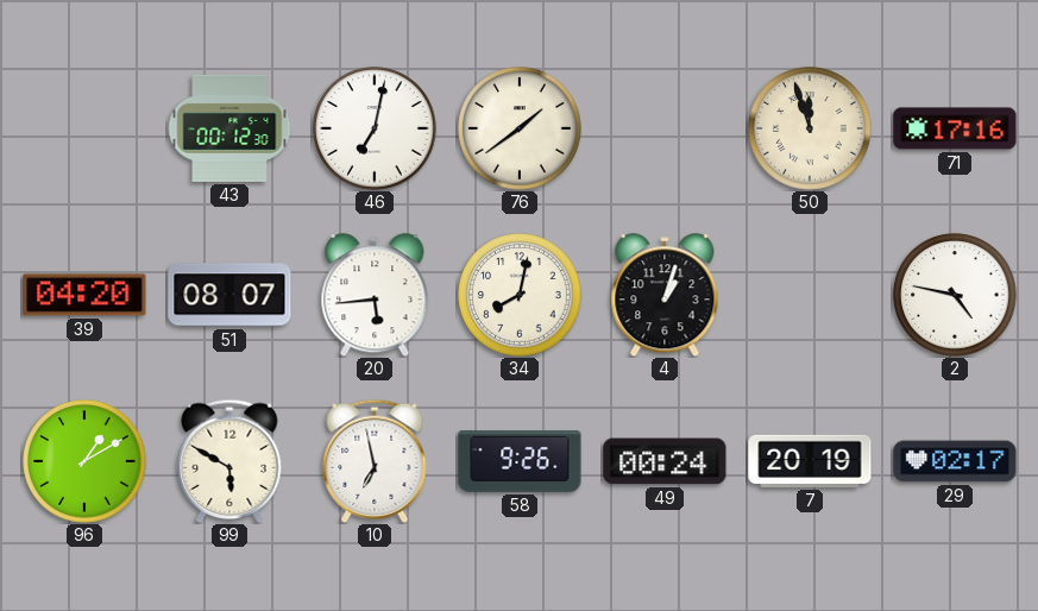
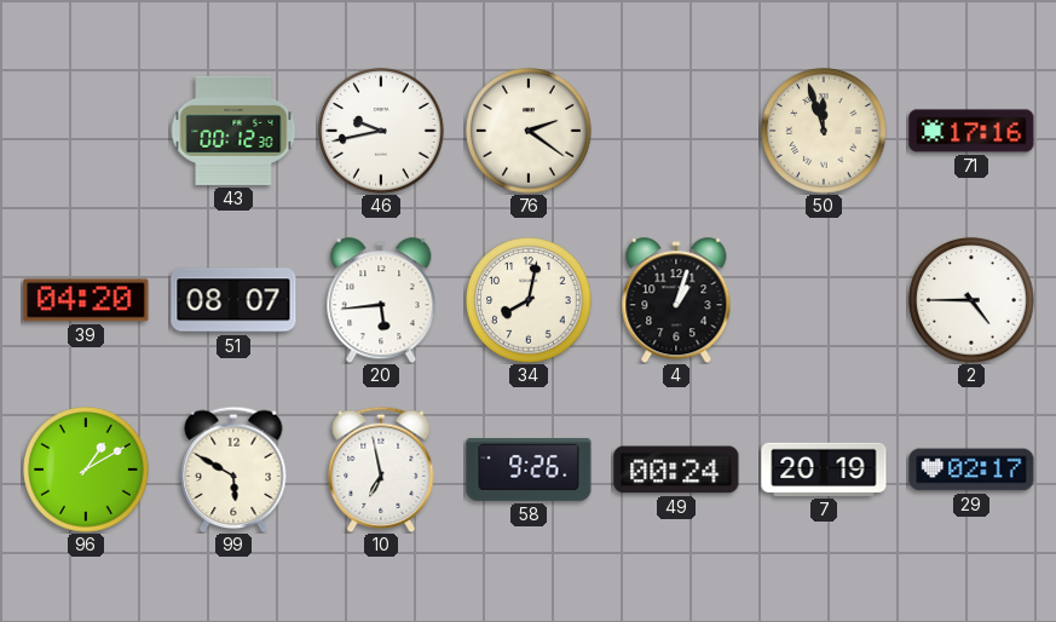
46: 7:02 -> 9:43
76: 1:39 -> 2:21
2: 4:47 -> 4:45
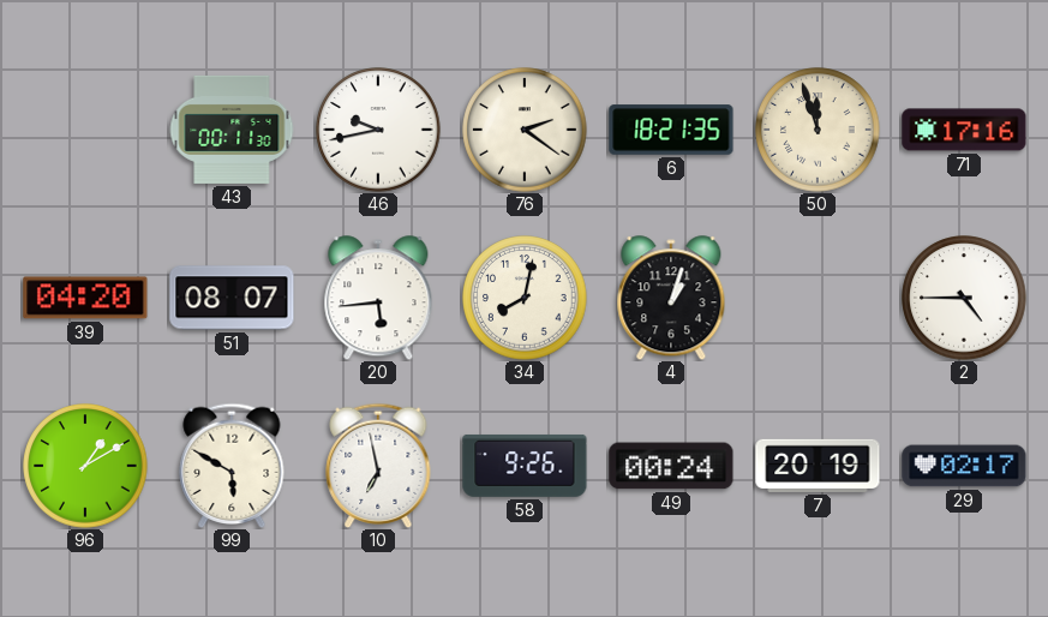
43: 00:12 -> 00:11
6: none -> 18:21
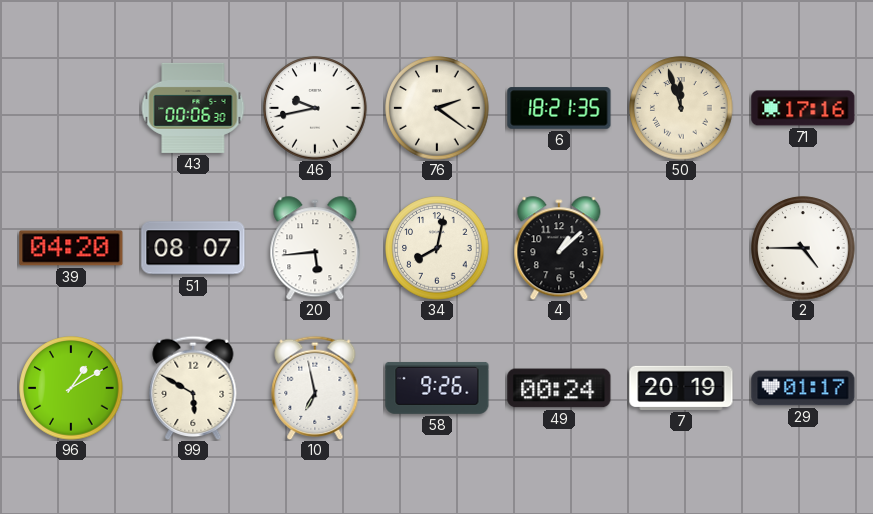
43: 00:11 -> 00:06
4: 1:03 -> 1:08
29: 02:17 -> 01:17
